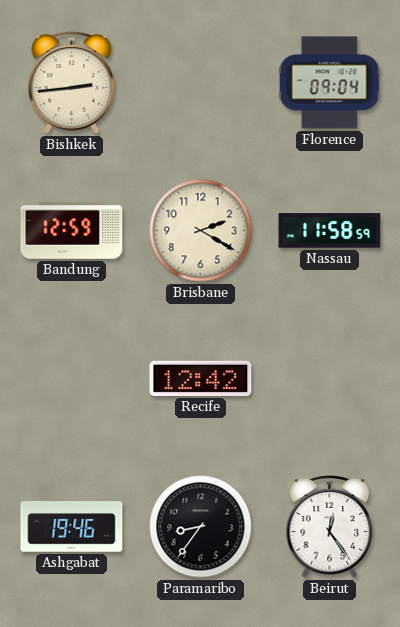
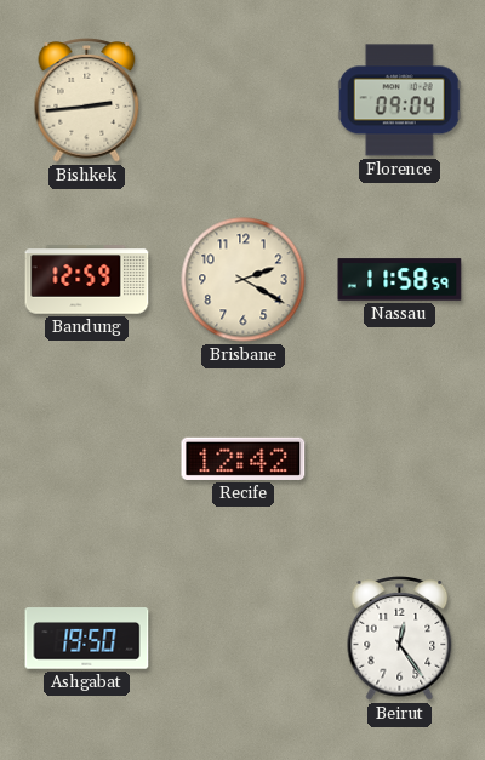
Ashgabat: 19:46 -> 19:50
Paramaribo: 8:36 -> none
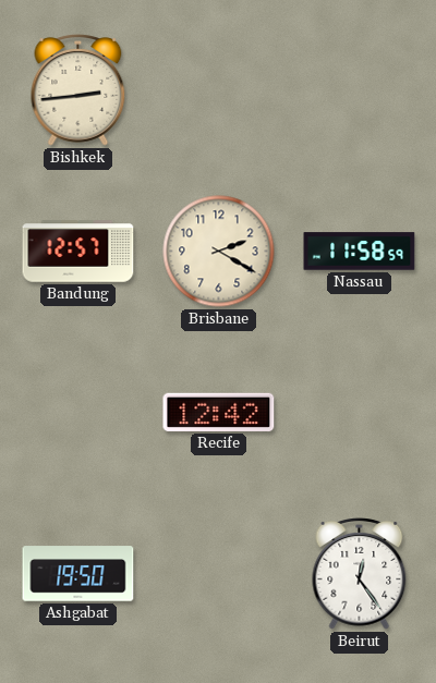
Florence: 09:04 -> none
Bandung: 12:59 -> 12:57
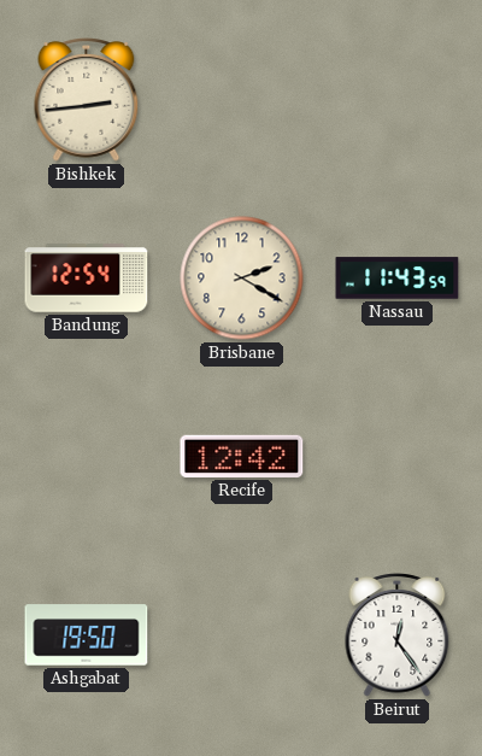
Bandung: 12:57 -> 12:54
Nassau: 11:58 -> 11:43
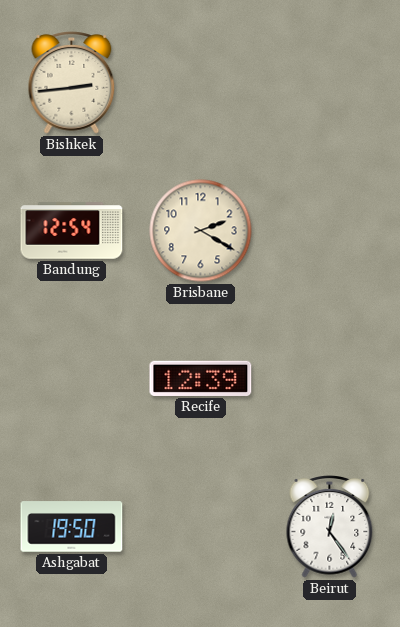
Nassau: 11:43 -> none
Recife: 12:42 -> 12:39
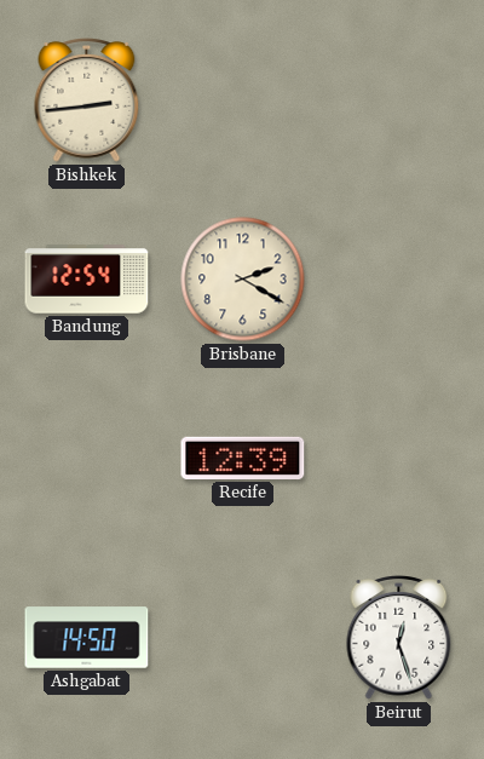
Ashgabat: 19:50 -> 14:50
Beirut: 12:24 -> 12:27
